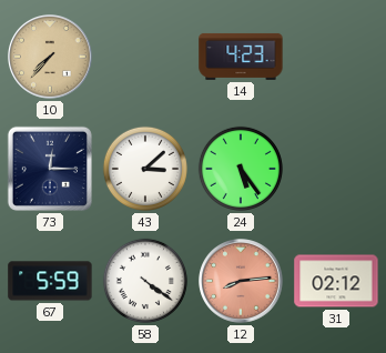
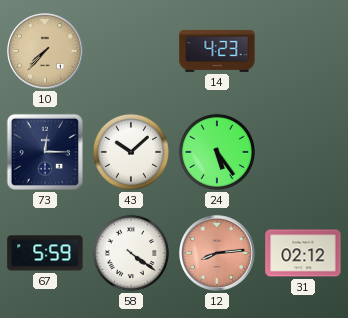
43: 3:08 -> 10:08
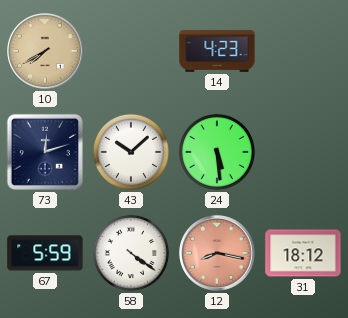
10: 7:37 -> 7:40
73: 12:15 -> 12:12
24: 5:24 -> 5:29
12: 8:14 -> 8:17
31: 02:12 -> 18:12
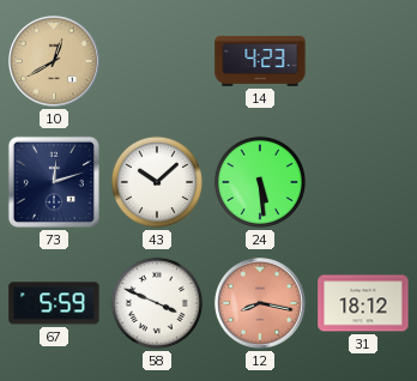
10: 7:40 -> 12:40
58: 4:21 -> 3:49
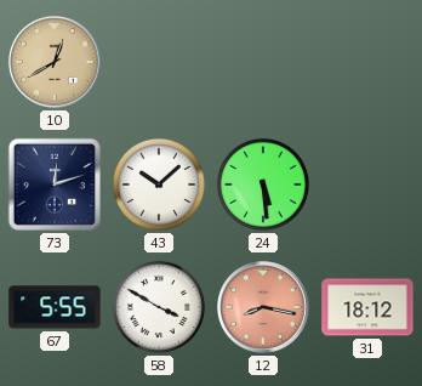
14: 4:23 -> none
67: 5:59 -> 5:55
58: 3:49 -> 3:50
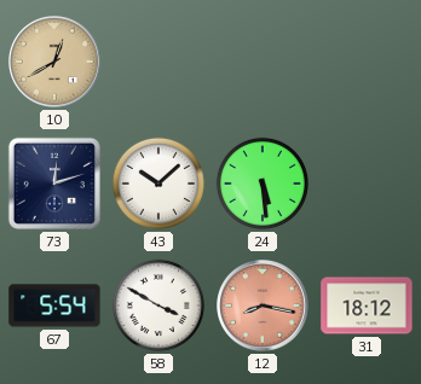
67: 5:55 -> 5:54
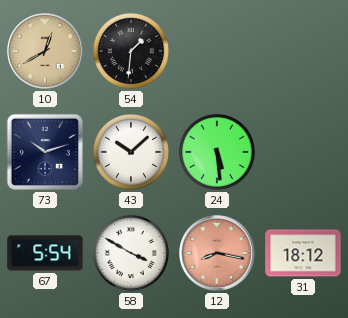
54: none -> 1:31
73: 12:12 -> 10:12
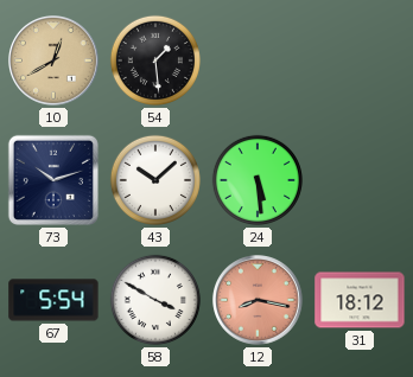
54: 1:31 -> 1:29
